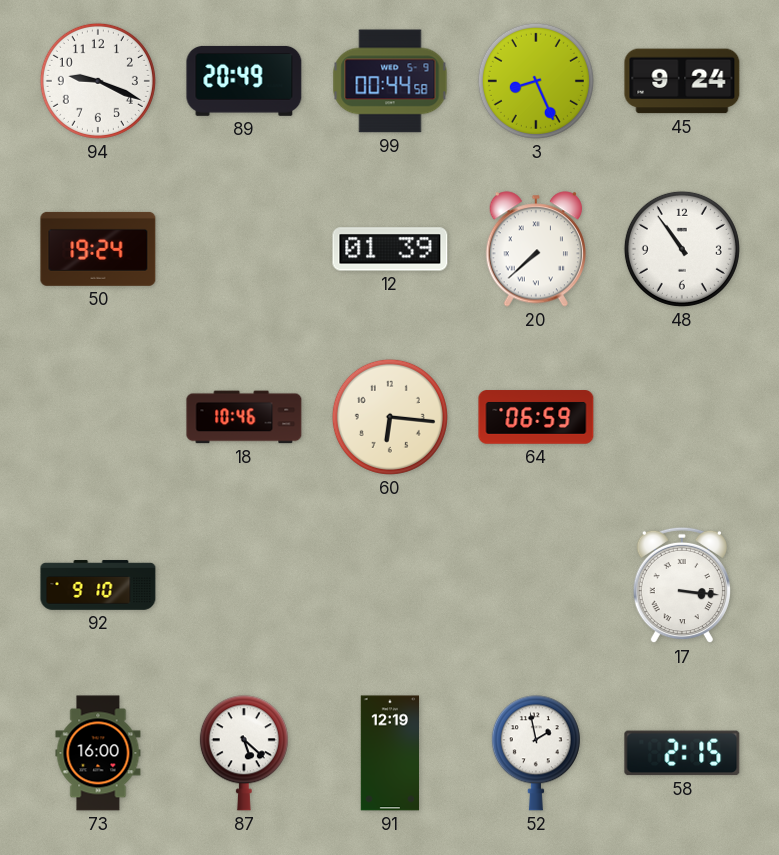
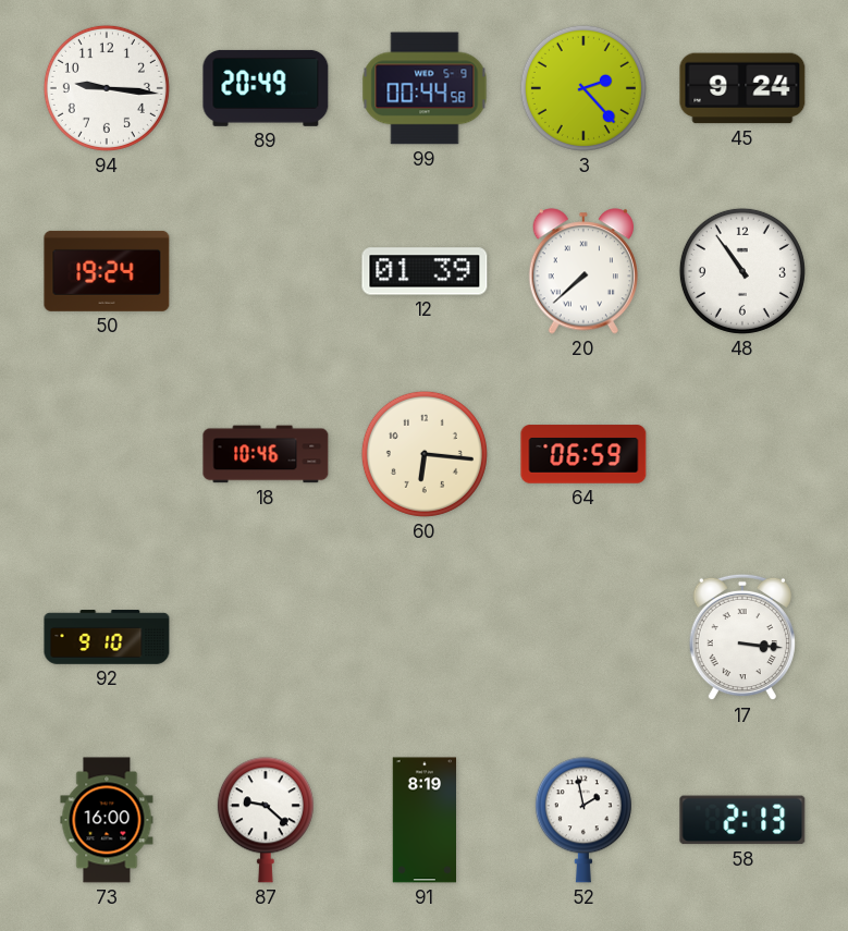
94: 9:19 -> 9:16
3: 8:26 -> 2:23
87: 5:22 -> 9:22
91: 12:19 -> 8:19
58: 2:15 -> 2:13
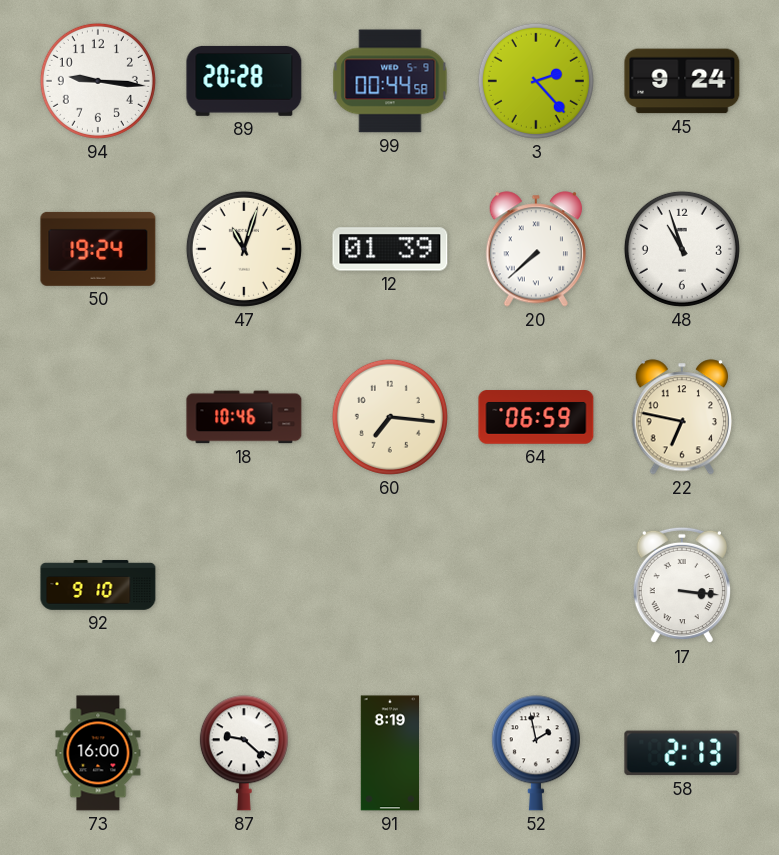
89: 20:49 -> 20:28
47: none -> 11:03
48: 10:54 -> 10:57
60: 6:16 -> 7:16
22: none -> 6:47
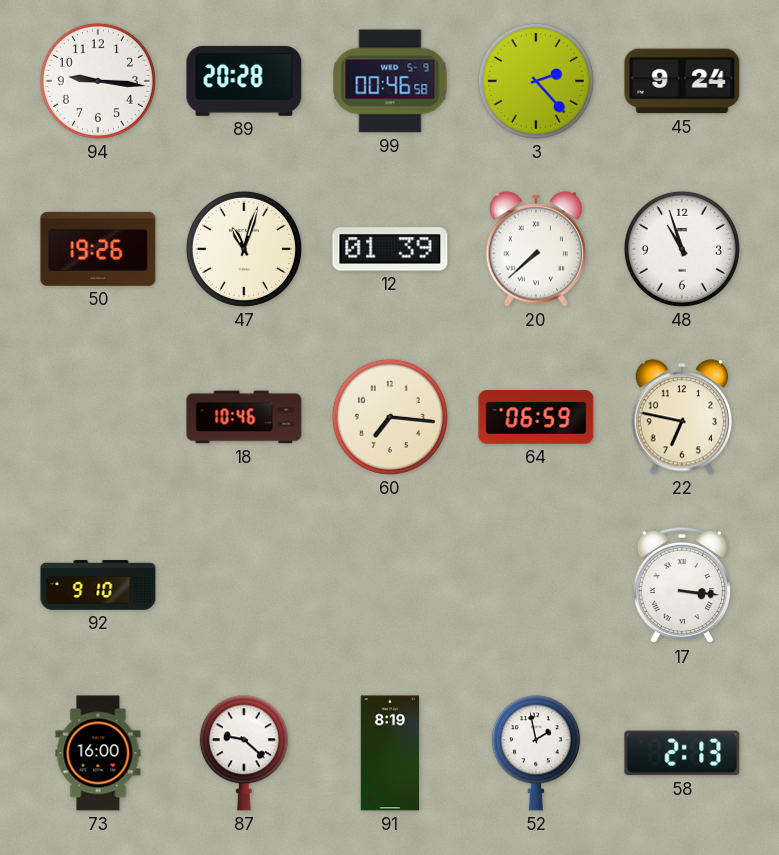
99: 00:44 -> 00:46
50: 19:24 -> 19:26
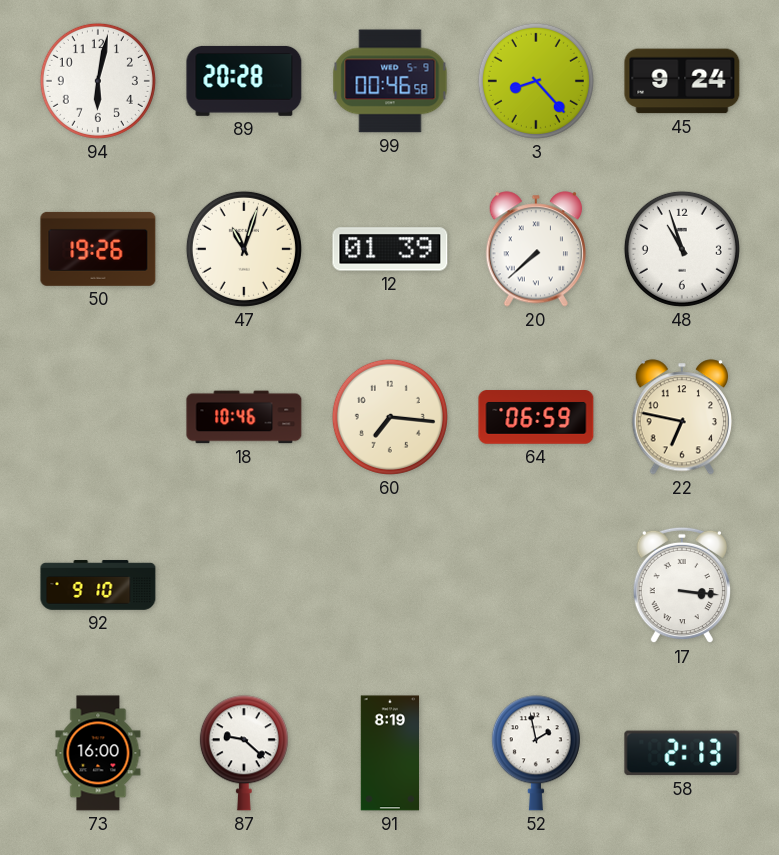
94: 9:16 -> 6:02
3: 2:23 -> 8:23
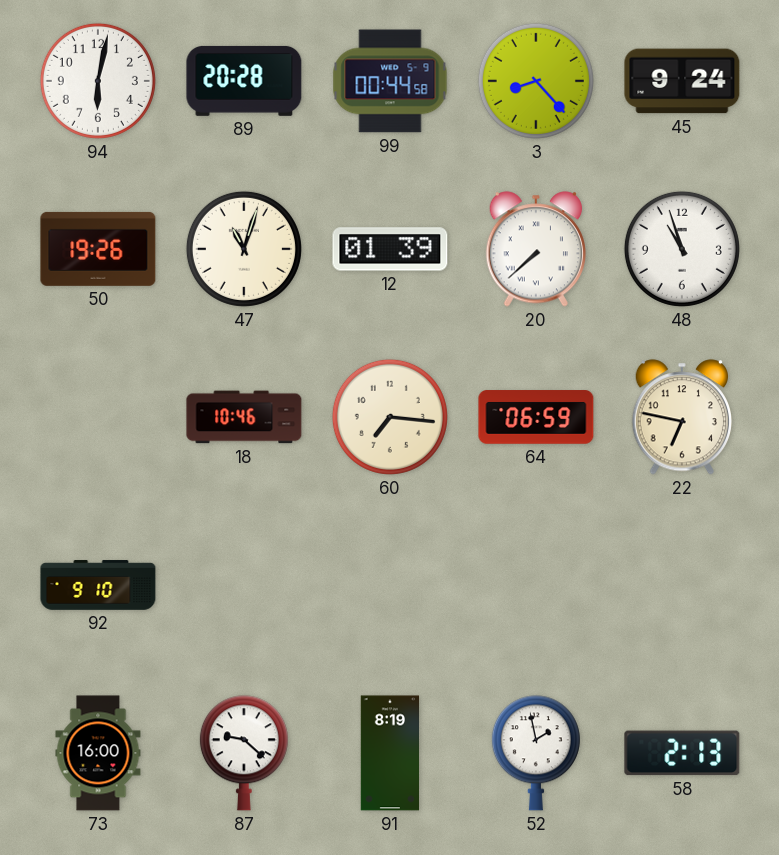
99: 00:46 -> 00:44
17: 3:16 -> none
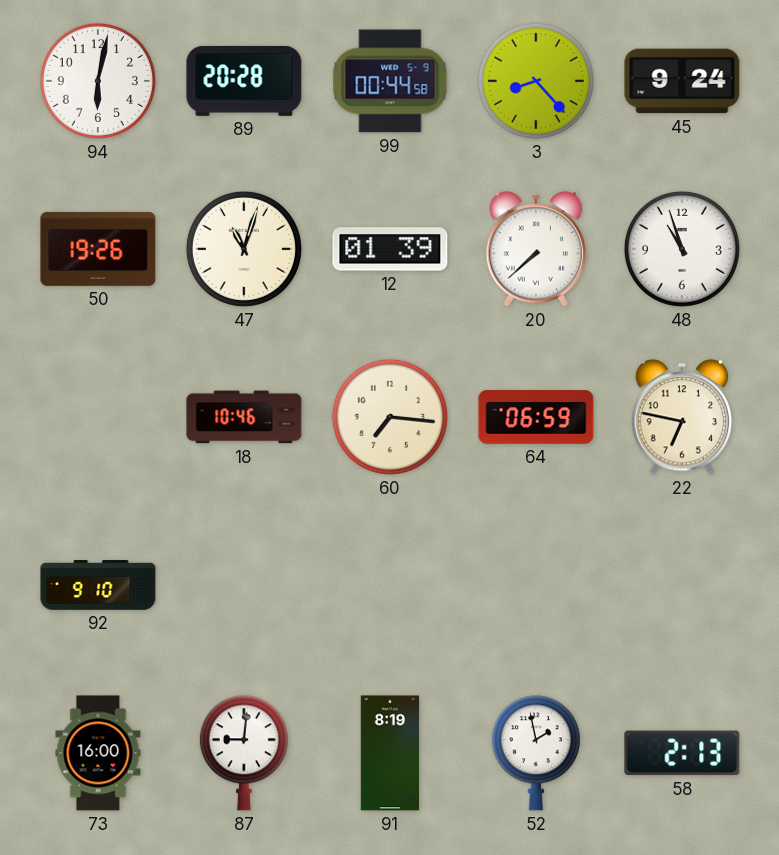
87: 9:22 -> 9:01
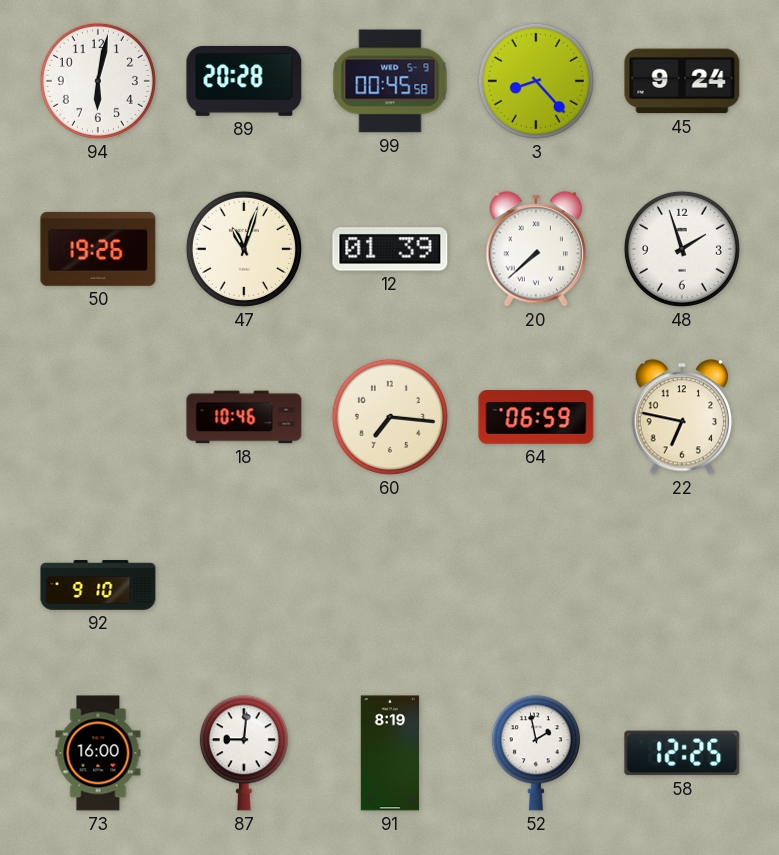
99: 00:44 -> 00:45
48: 10:57 -> 1:57
58: 2:13 -> 12:25
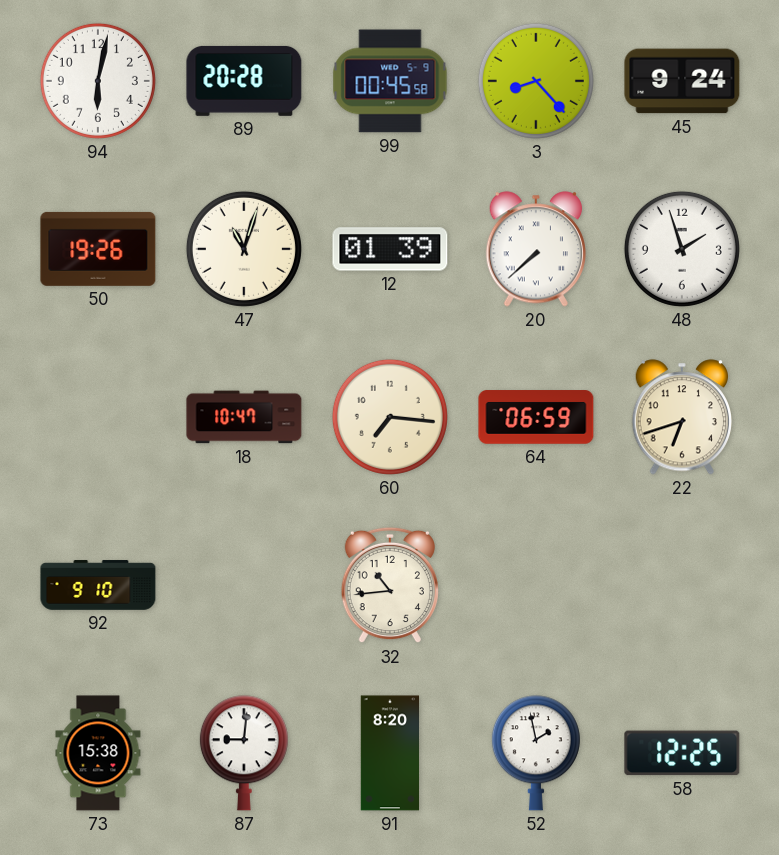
18: 10:46 -> 10:47
22: 6:47 -> 6:42
32: none -> 10:44
73: 16:00 -> 15:38
91: 8:19 -> 8:20
